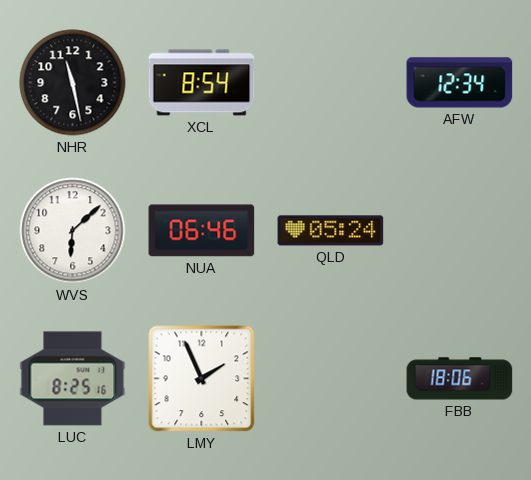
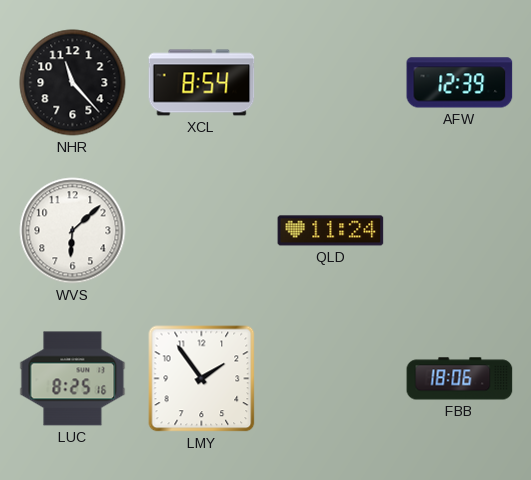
NHR: 11:28 -> 11:23
AFW: 12:34 -> 12:39
NUA: 06:46 -> none
QLD: 05:24 -> 11:24
LMY: 1:56 -> 1:54
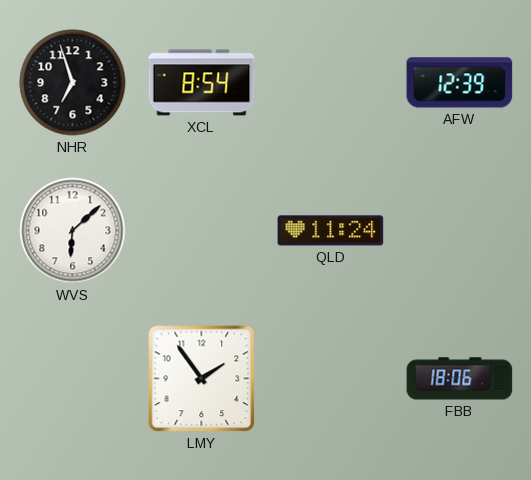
NHR: 11:23 -> 6:57
LUC: 8:25 -> none
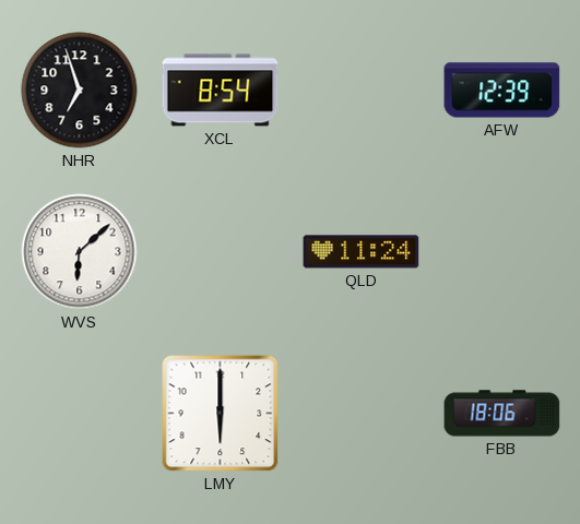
LMY: 1:54 -> 6:00
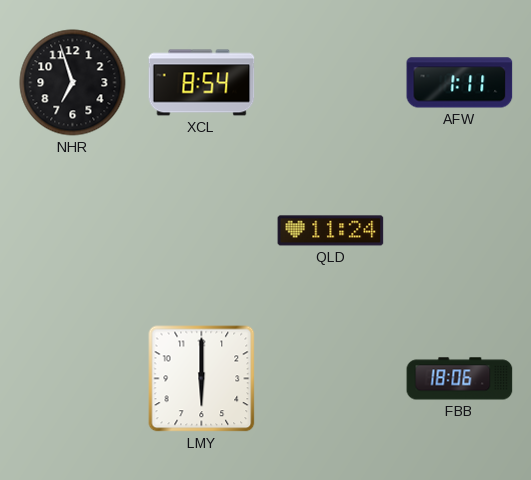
AFW: 12:39 -> 1:11
WVS: 6:08 -> none
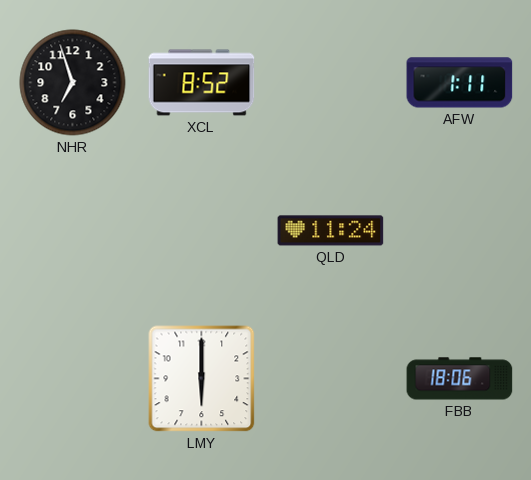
XCL: 8:54 -> 8:52
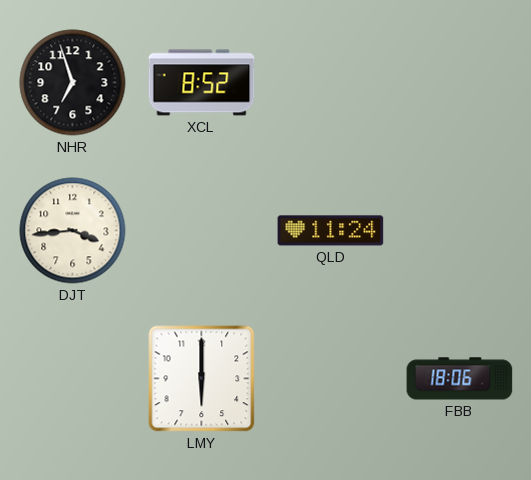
AFW: 1:11 -> none
DJT: none -> 3:44
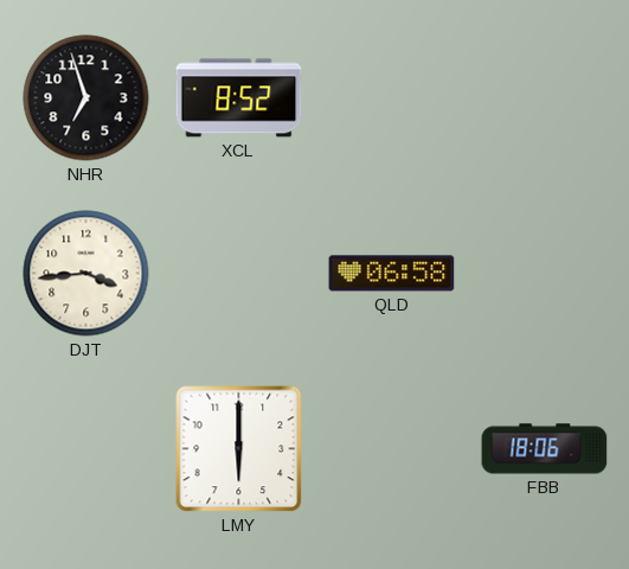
QLD: 11:24 -> 06:58
